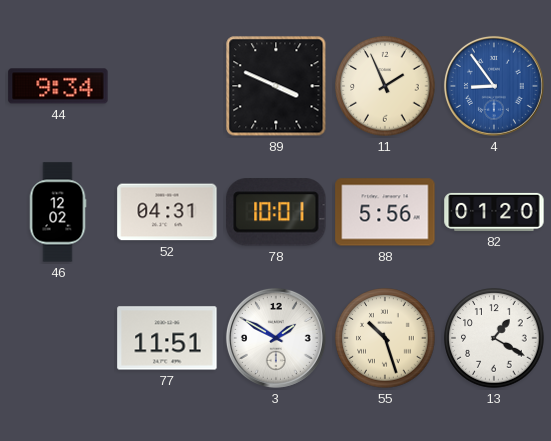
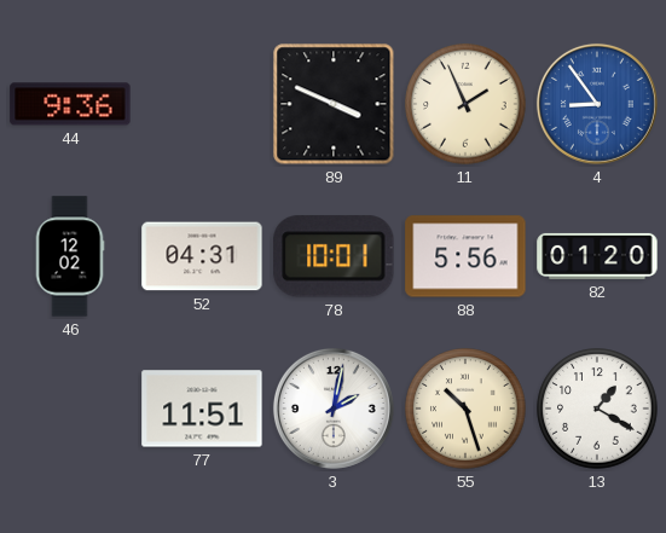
44: 9:34 -> 9:36
3: 1:50 -> 2:02
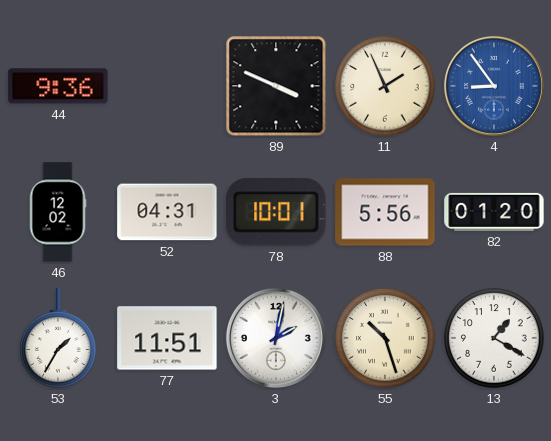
53: none -> 1:35
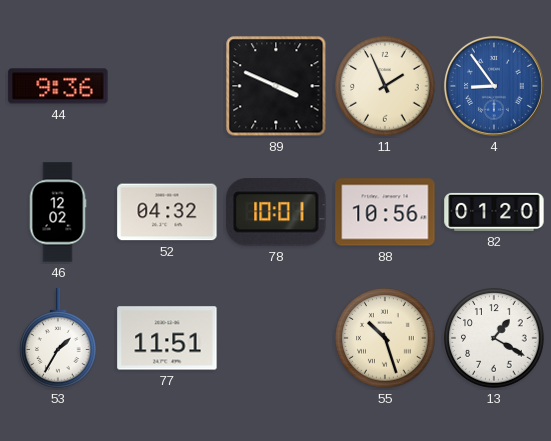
52: 04:31 -> 04:32
88: 5:56 -> 10:56
3: 2:02 -> none
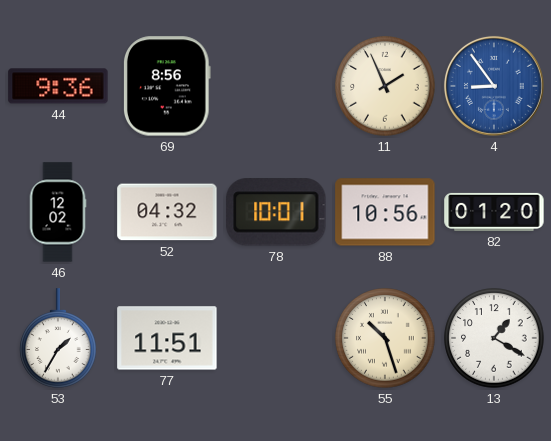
69: none -> 8:56
89: 3:49 -> none
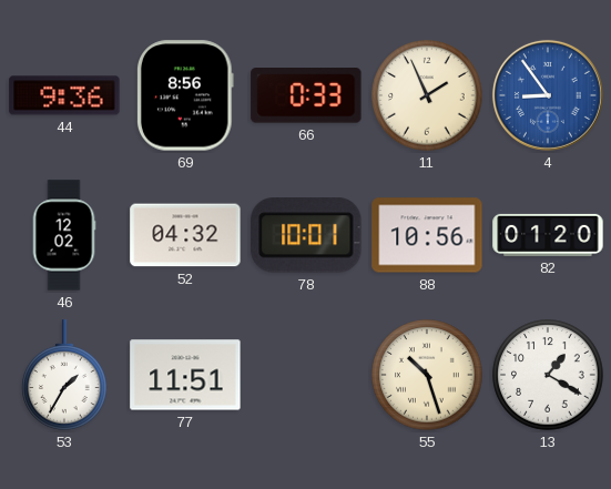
66: none -> 0:33
